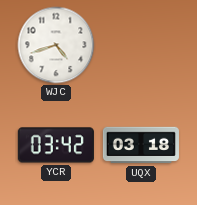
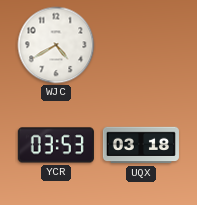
WJC: 4:42 -> 4:40
YCR: 03:42 -> 03:53
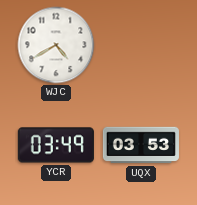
YCR: 03:53 -> 03:49
UQX: 03:18 -> 03:53
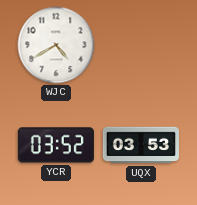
YCR: 03:49 -> 03:52
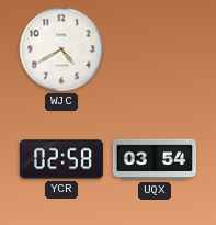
YCR: 03:52 -> 02:58
UQX: 03:53 -> 03:54
